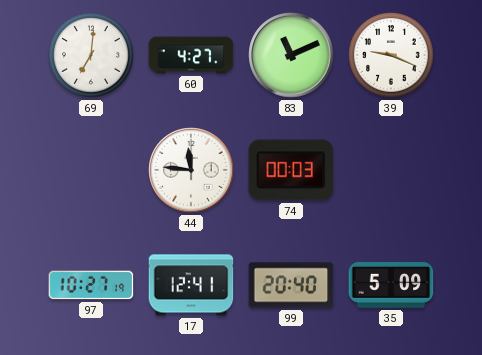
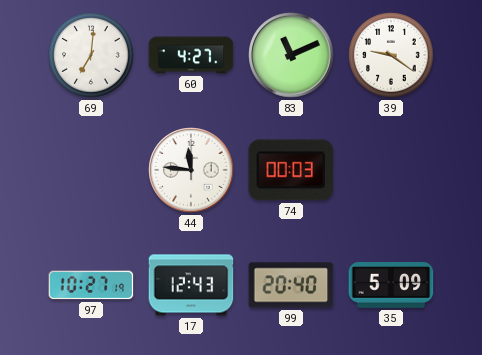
39: 9:19 -> 9:21
17: 12:41 -> 12:43
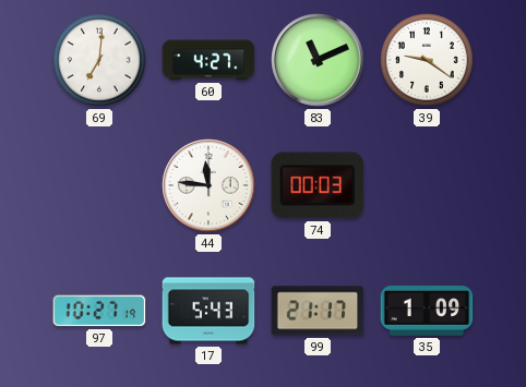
17: 12:43 -> 5:43
99: 20:40 -> 21:17
35: 5:09 -> 1:09
